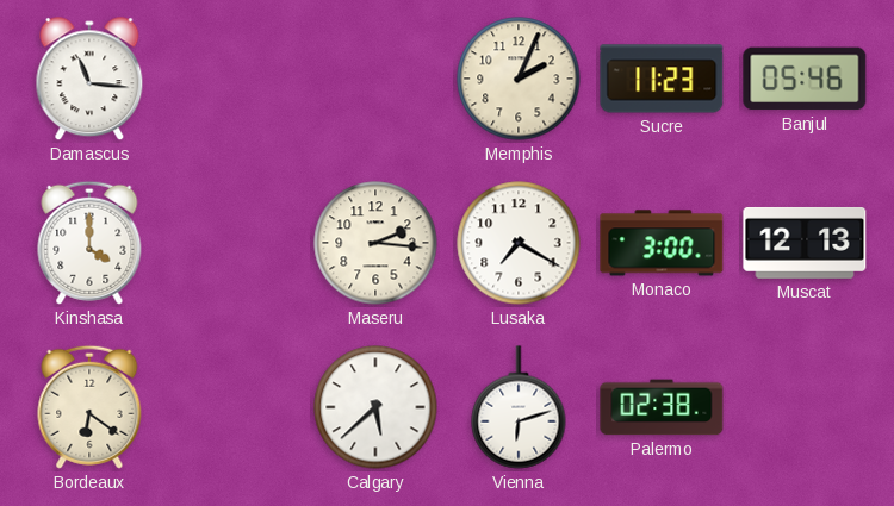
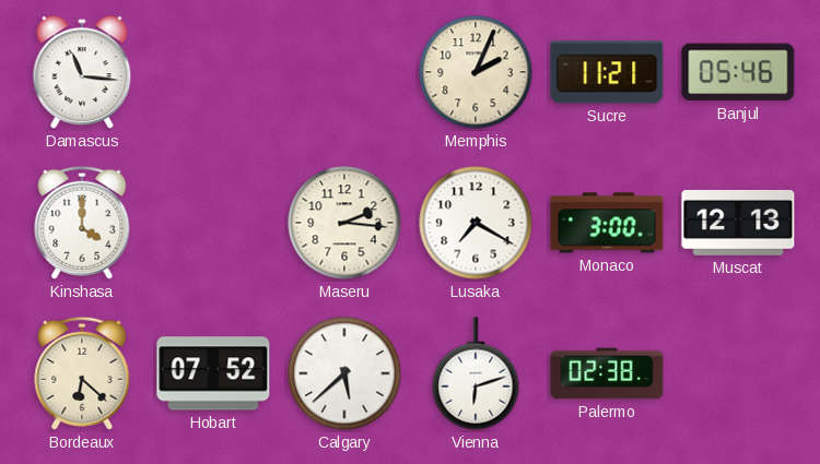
Sucre: 11:23 -> 11:21
Bordeaux: 6:21 -> 6:22
Hobart: none -> 07:52
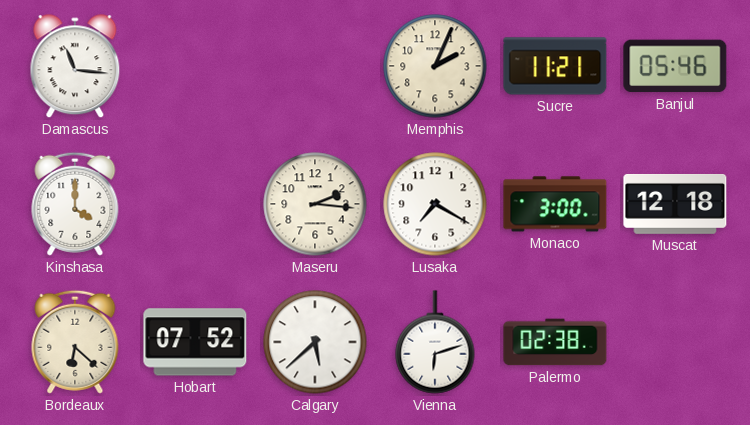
Muscat: 12:13 -> 12:18
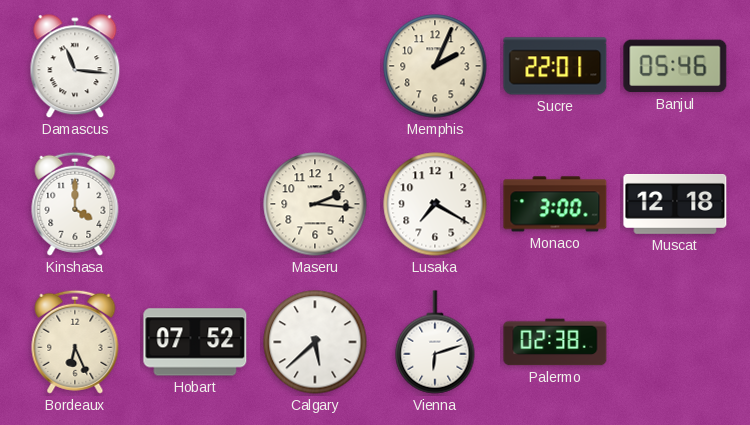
Sucre: 11:21 -> 22:01
Bordeaux: 6:22 -> 6:26
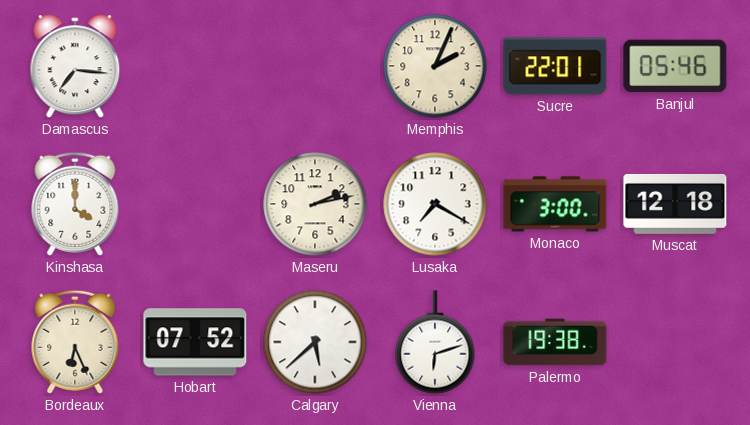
Damascus: 11:16 -> 7:16
Maseru: 2:16 -> 2:13
Palermo: 02:38 -> 19:38
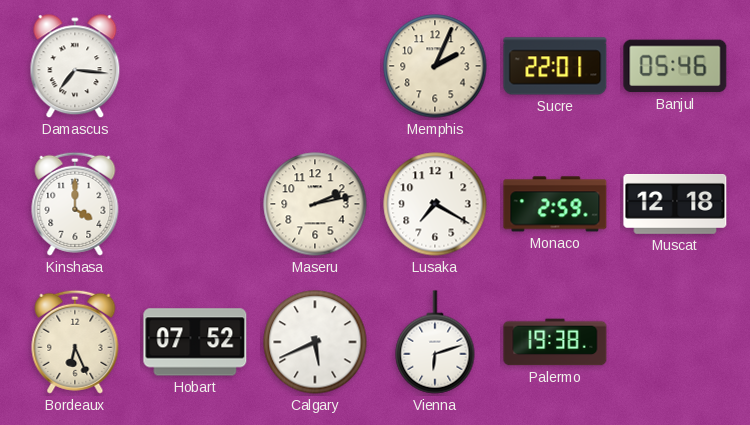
Monaco: 3:00 -> 2:59
Calgary: 5:38 -> 5:41
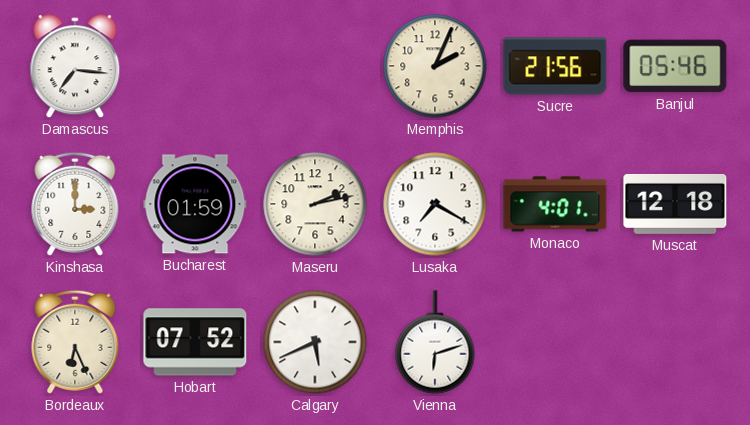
Sucre: 22:01 -> 21:56
Kinshasa: 4:00 -> 3:00
Bucharest: none -> 01:59
Monaco: 2:59 -> 4:01
Palermo: 19:38 -> none
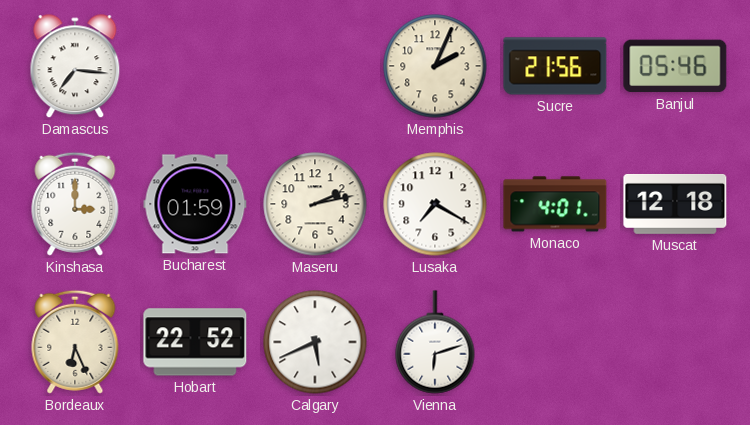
Hobart: 07:52 -> 22:52
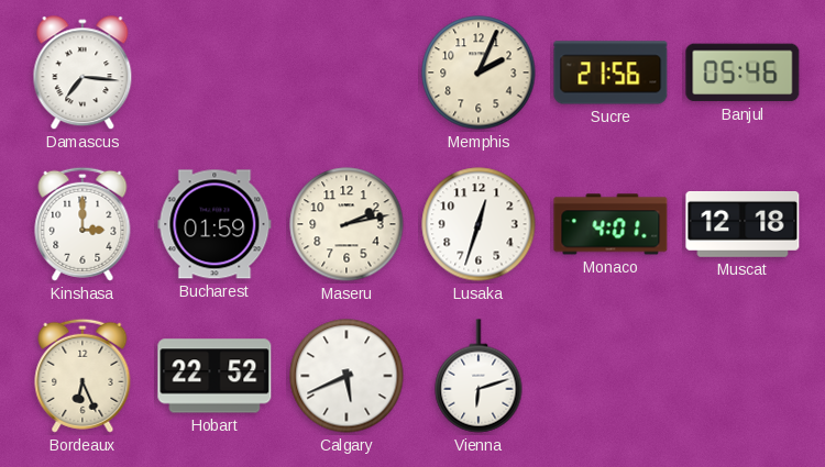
Lusaka: 7:20 -> 12:33
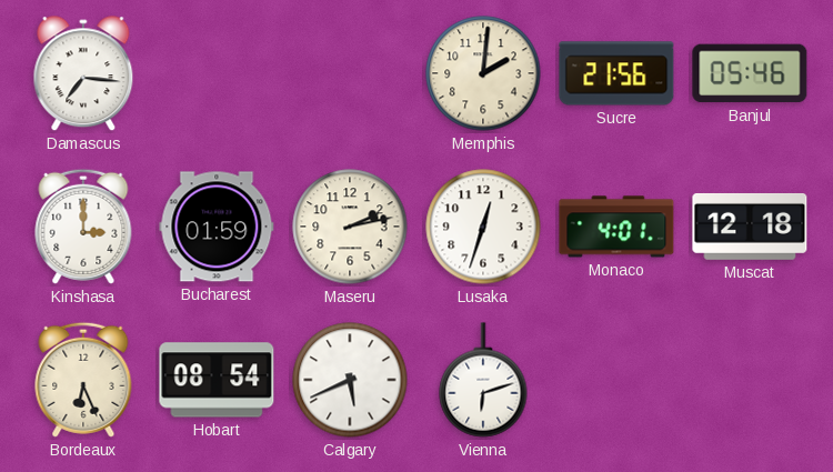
Memphis: 2:04 -> 2:01
Hobart: 22:52 -> 08:54
